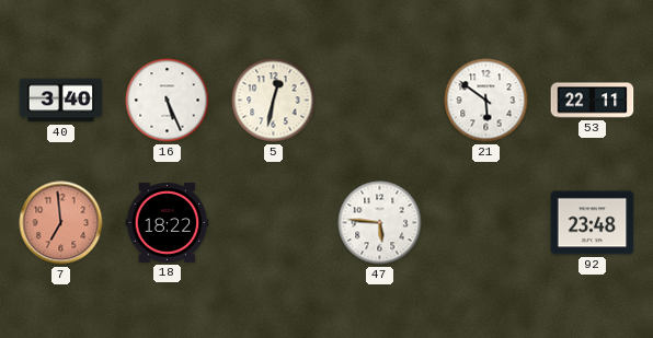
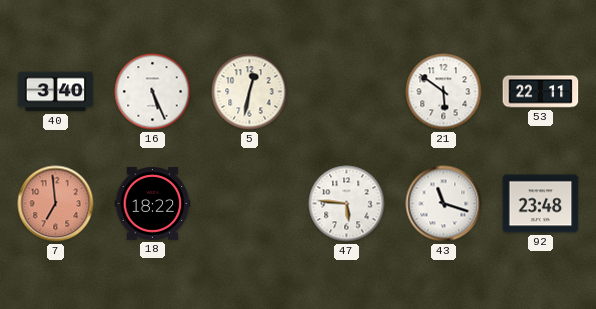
43: none -> 11:18
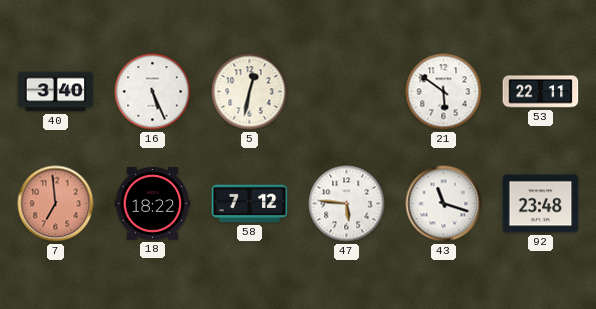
58: none -> 7:12
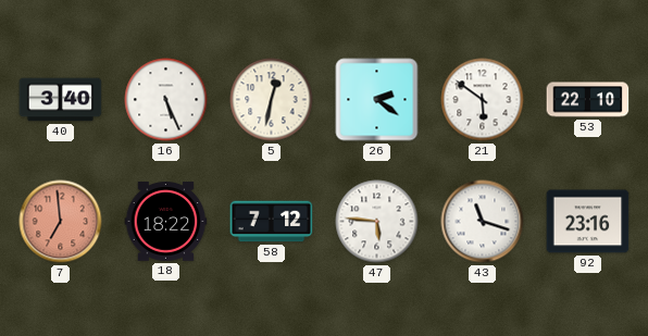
26: none -> 2:21
53: 22:11 -> 22:10
92: 23:48 -> 23:16
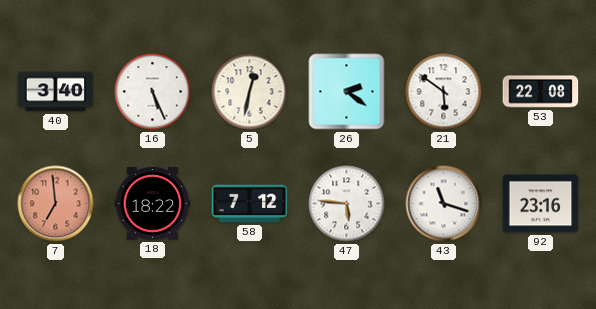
53: 22:10 -> 22:08
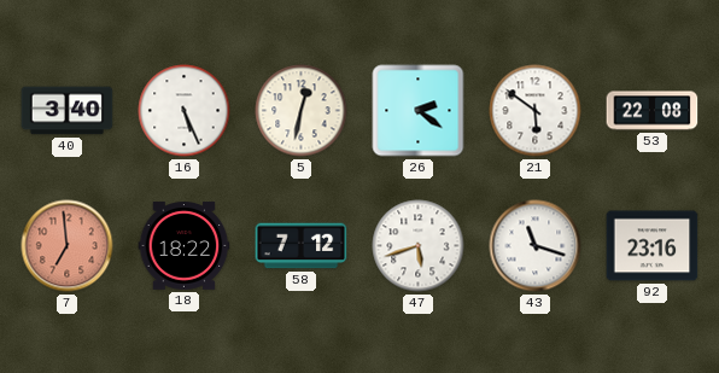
47: 5:46 -> 5:42
